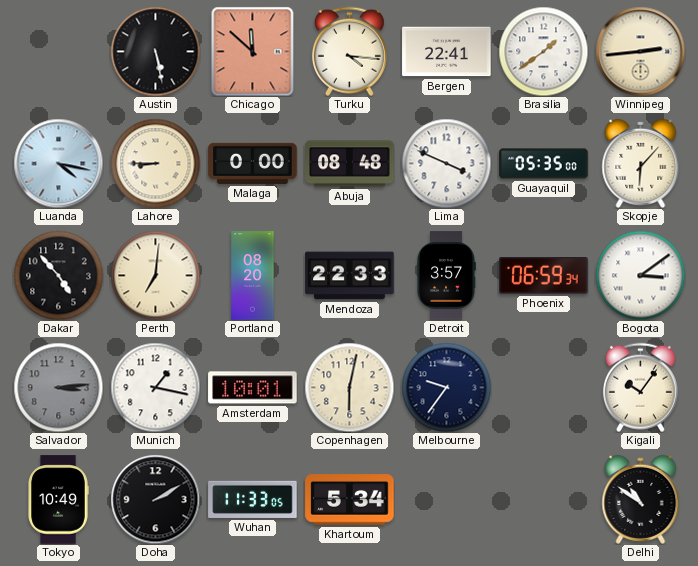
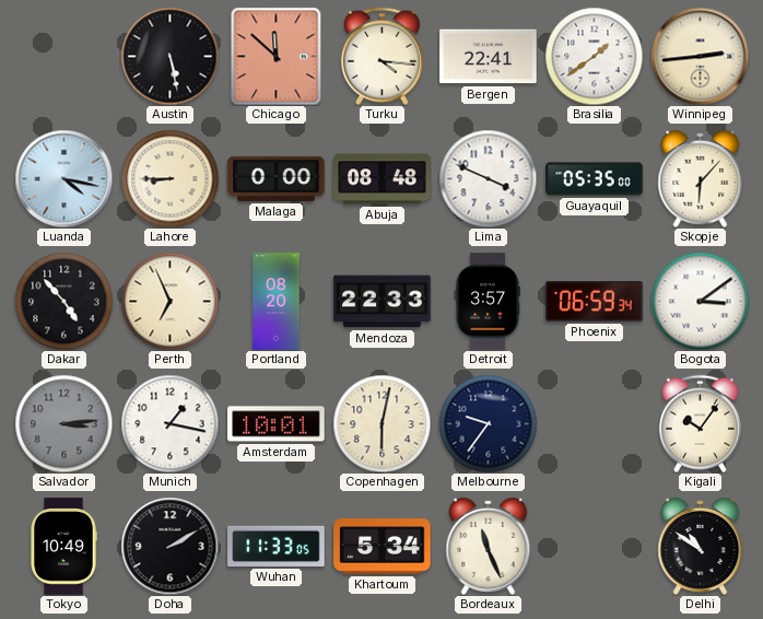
Perth: 7:01 -> 6:56
Bordeaux: none -> 11:26
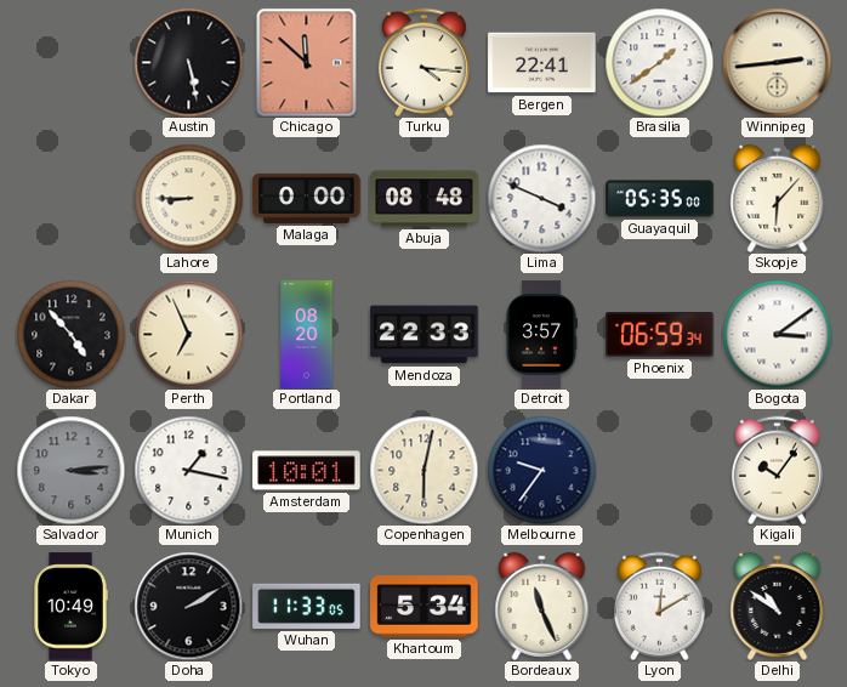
Luanda: 4:17 -> none
Lyon: none -> 12:10
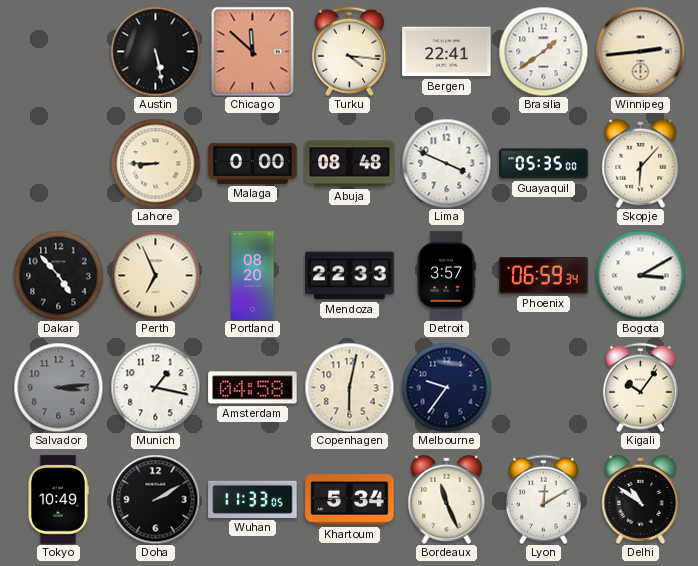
Bogota: 3:09 -> 3:10
Amsterdam: 10:01 -> 04:58
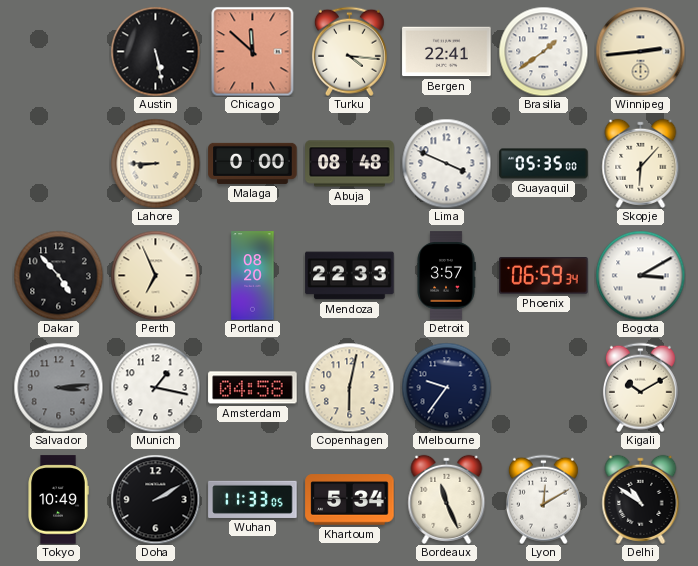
Kigali: 10:06 -> 10:10
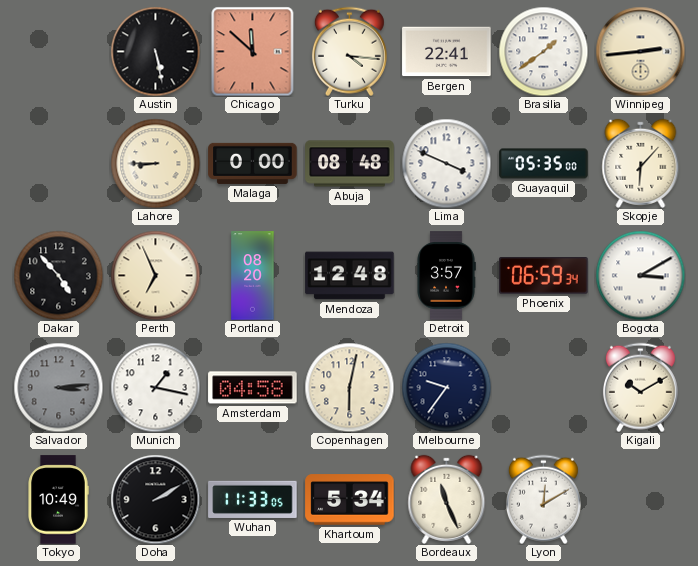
Mendoza: 22:33 -> 12:48
Delhi: 10:51 -> none
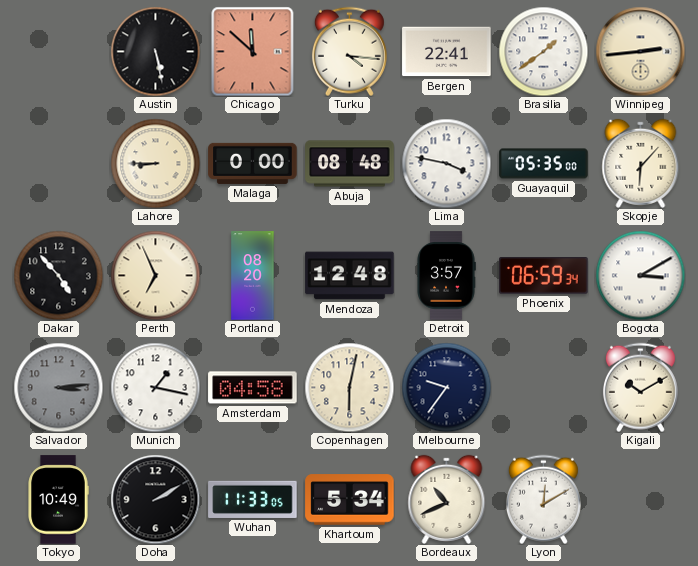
Lima: 3:49 -> 3:47
Bordeaux: 11:26 -> 10:41
